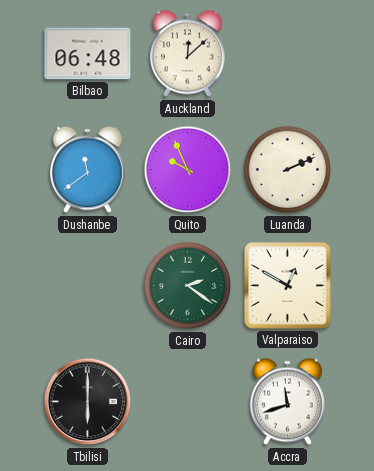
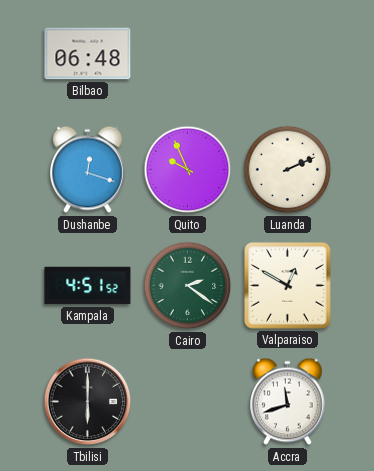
Auckland: 12:08 -> none
Dushanbe: 11:39 -> 12:18
Kampala: none -> 4:51
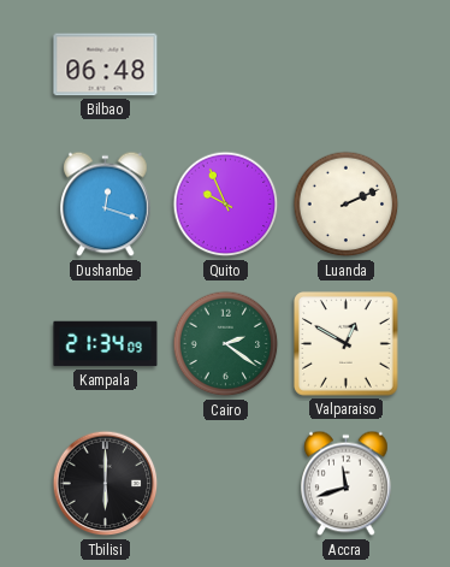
Kampala: 4:51 -> 21:34
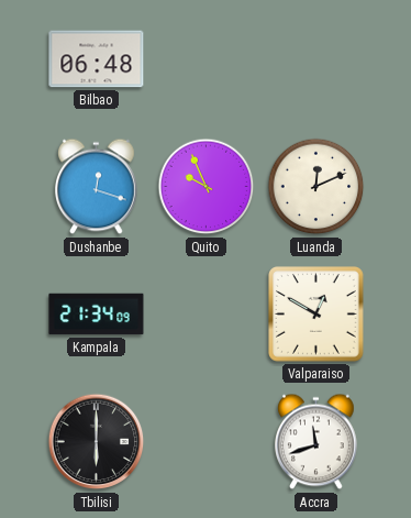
Luanda: 2:11 -> 12:11
Cairo: 2:21 -> none
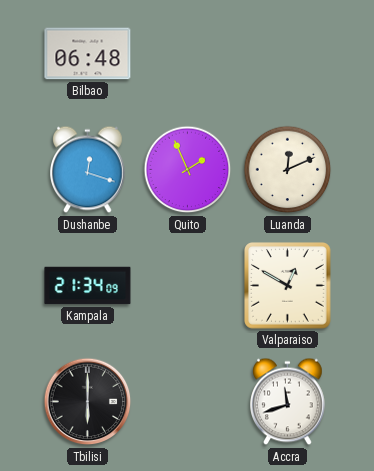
Quito: 9:56 -> 1:56
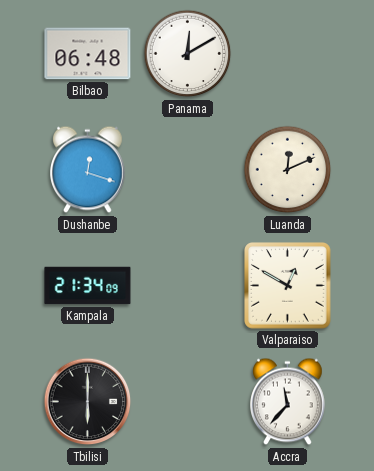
Panama: none -> 12:10
Quito: 1:56 -> none
Accra: 11:42 -> 11:37
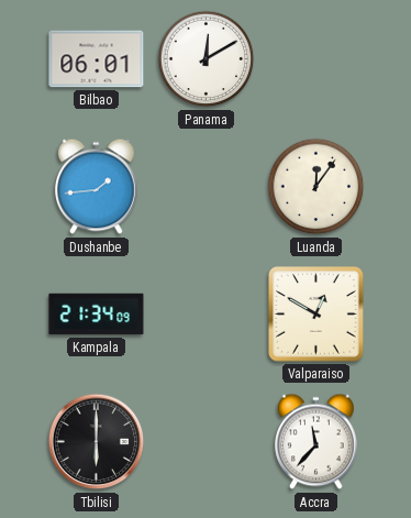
Bilbao: 06:48 -> 06:01
Dushanbe: 12:18 -> 1:44
Luanda: 12:11 -> 12:06
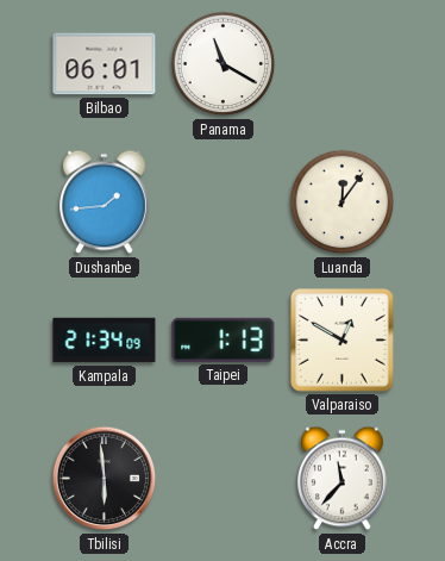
Panama: 12:10 -> 11:20
Taipei: none -> 1:13
Tbilisi: 6:00 -> 5:59
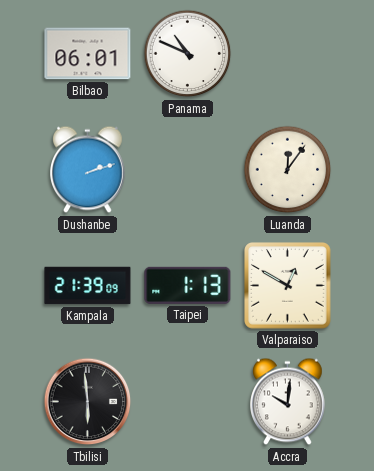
Panama: 11:20 -> 10:49
Dushanbe: 1:44 -> 2:12
Kampala: 21:34 -> 21:39
Accra: 11:37 -> 10:01
